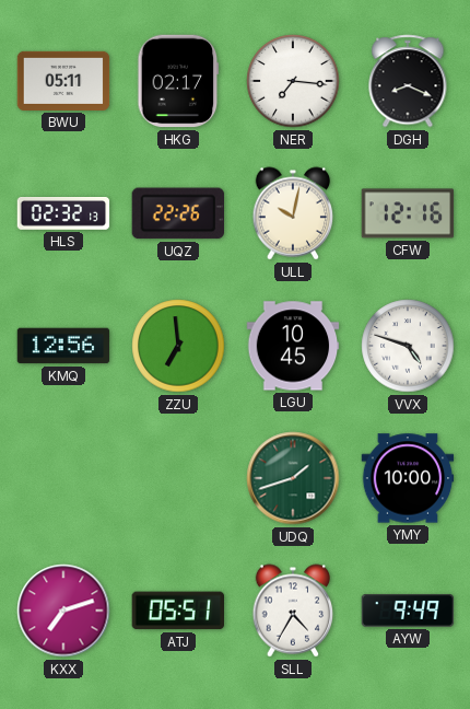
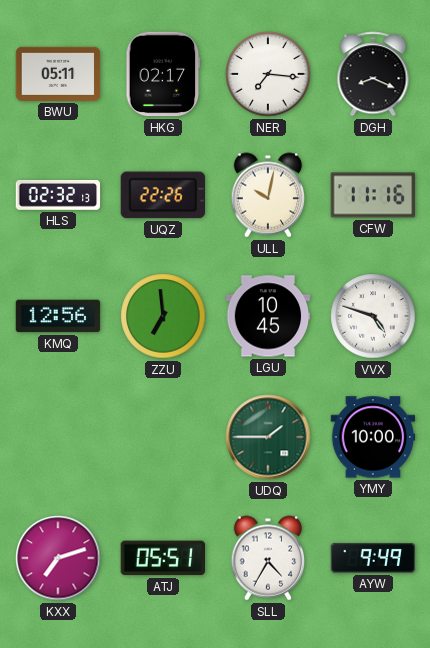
CFW: 12:16 -> 11:16
UDQ: 1:42 -> 1:45
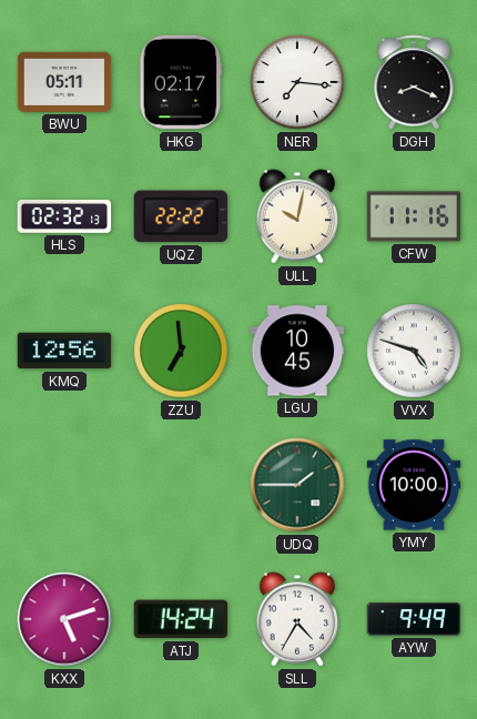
UQZ: 22:26 -> 22:22
KXX: 7:12 -> 5:12
ATJ: 05:51 -> 14:24
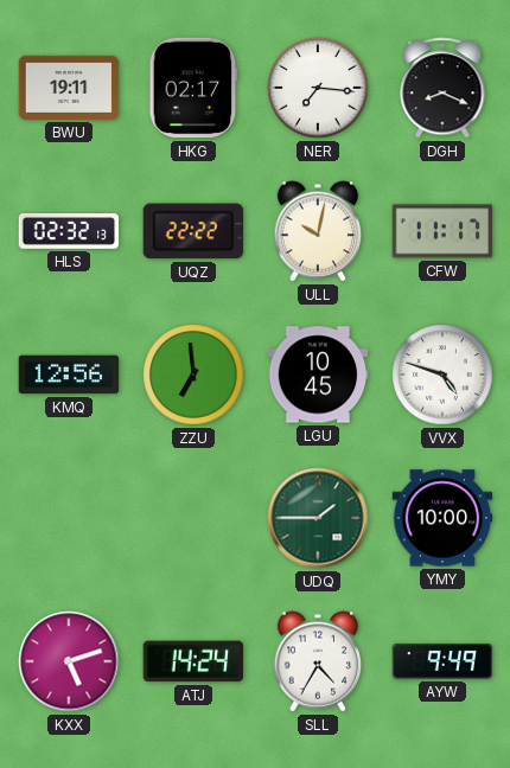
BWU: 05:11 -> 19:11
CFW: 11:16 -> 11:17
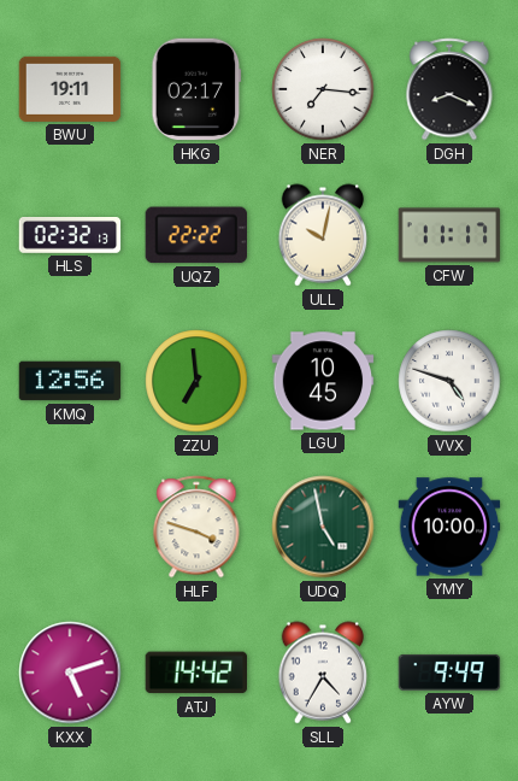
HLF: none -> 3:48
UDQ: 1:45 -> 4:58
ATJ: 14:24 -> 14:42
